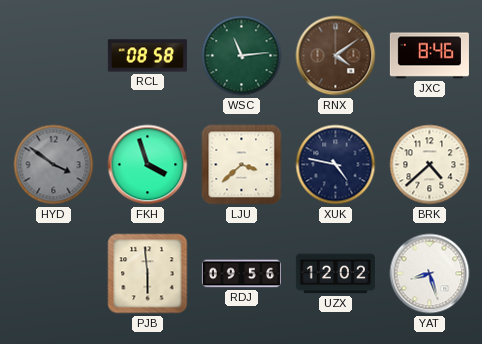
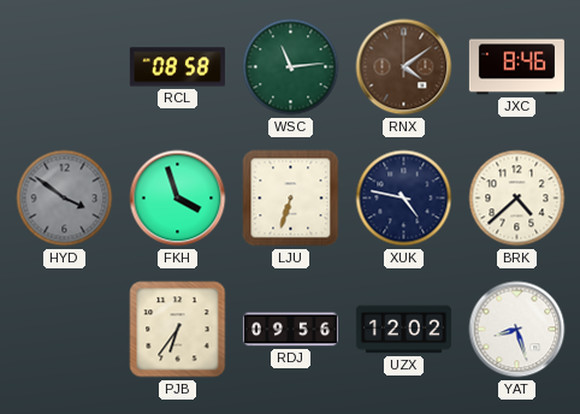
LJU: 3:38 -> 6:33
PJB: 5:59 -> 6:36
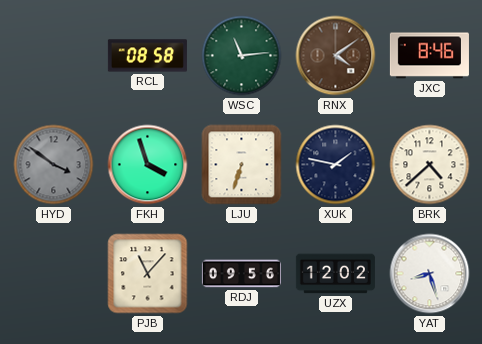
XUK: 4:47 -> 1:47
PJB: 6:36 -> 11:07
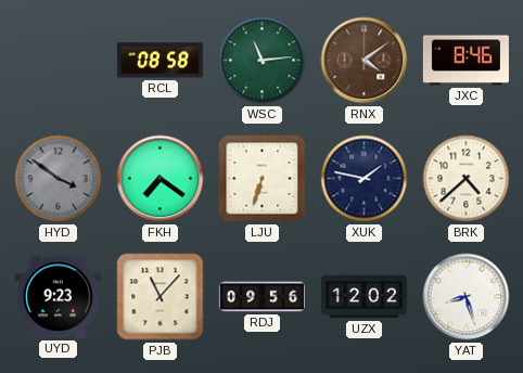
FKH: 3:57 -> 7:21
UYD: none -> 9:23
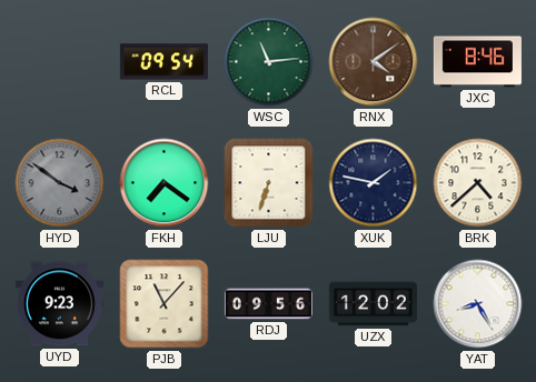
RCL: 08:58 -> 09:54
YAT: 8:27 -> 8:25
